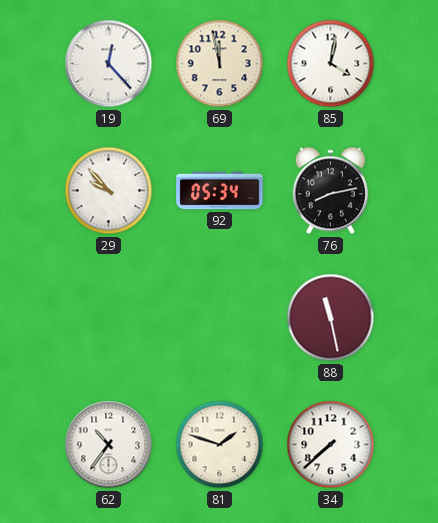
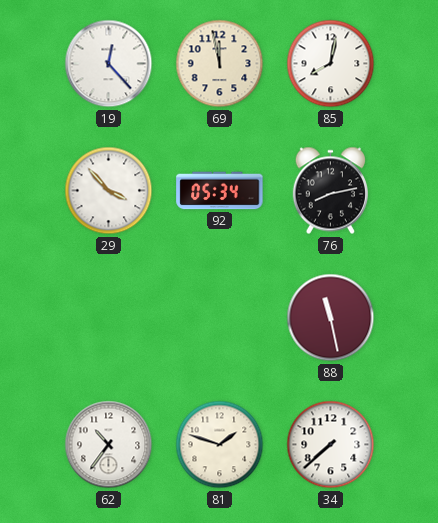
85: 4:02 -> 8:02
29: 9:53 -> 3:53
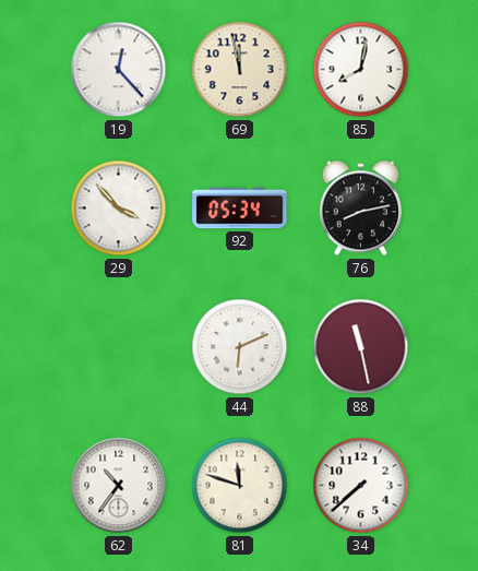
44: none -> 6:11
81: 1:48 -> 11:48
